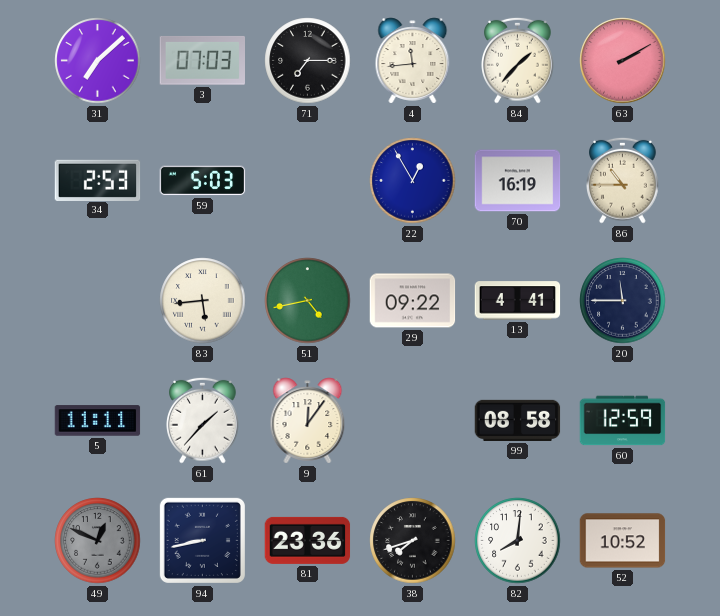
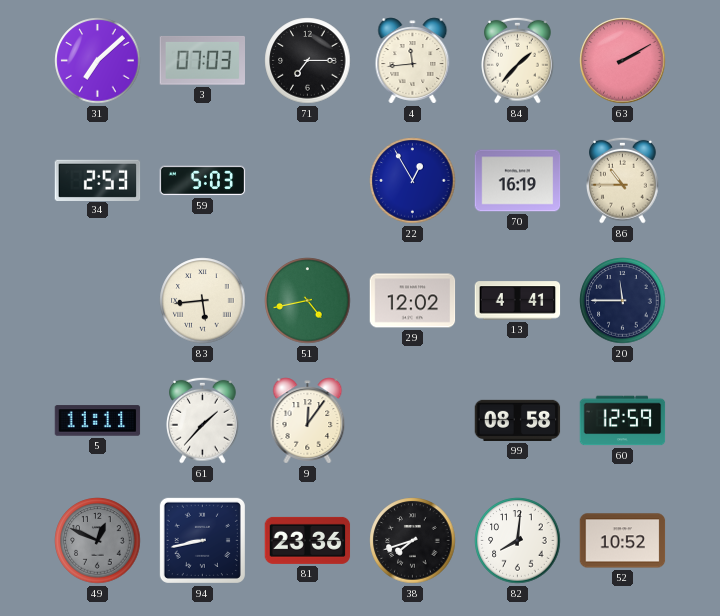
29: 09:22 -> 12:02
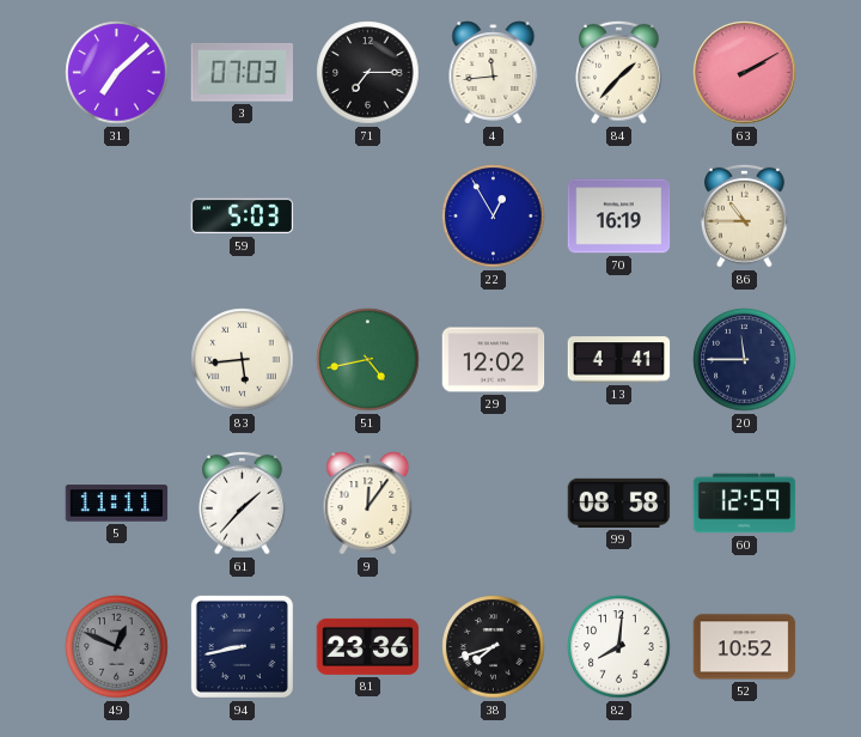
34: 2:53 -> none
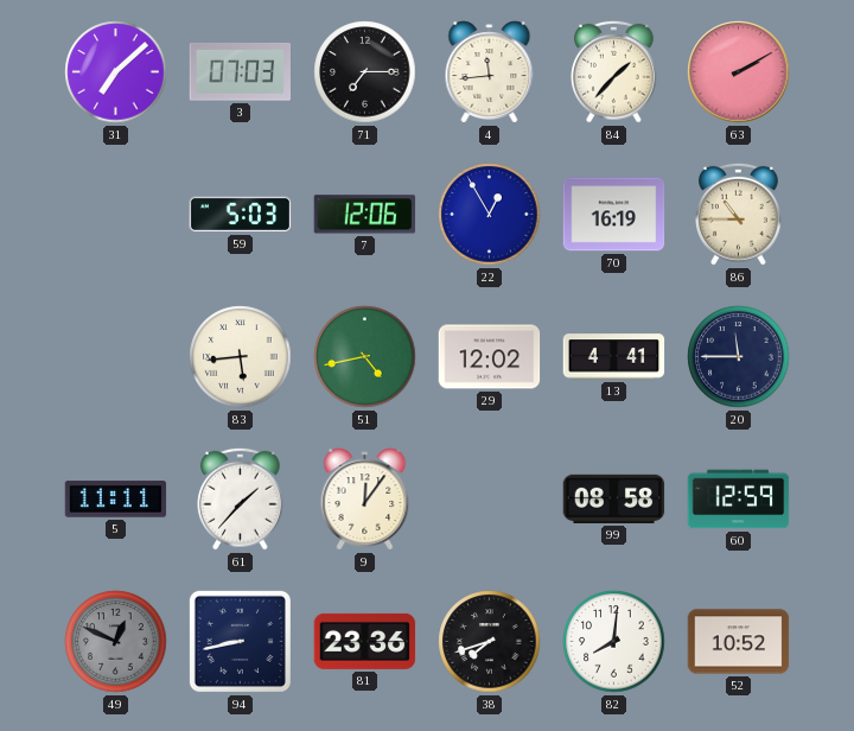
7: none -> 12:06
